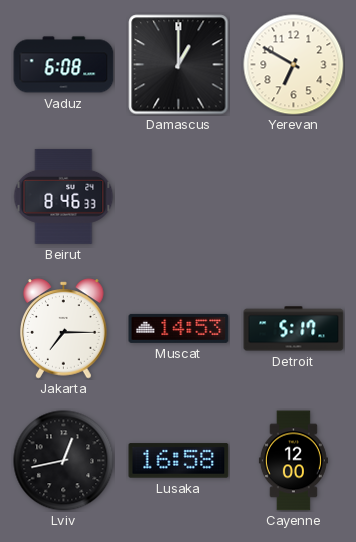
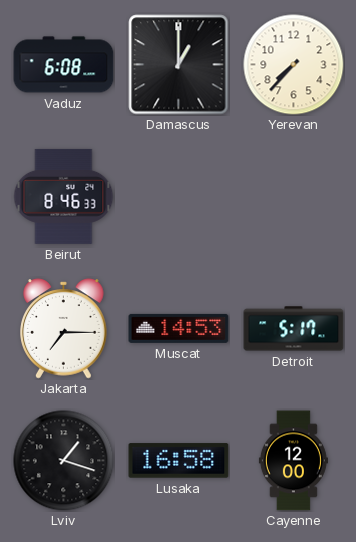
Yerevan: 6:50 -> 7:37
Lviv: 12:43 -> 1:18
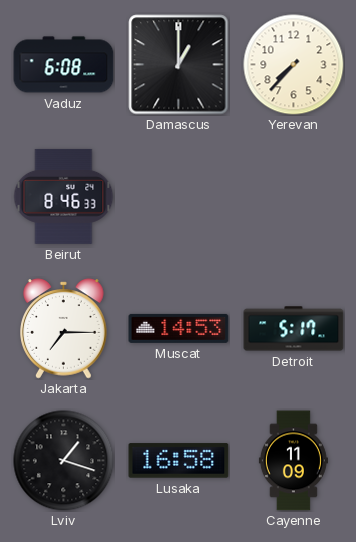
Cayenne: 12:00 -> 11:09
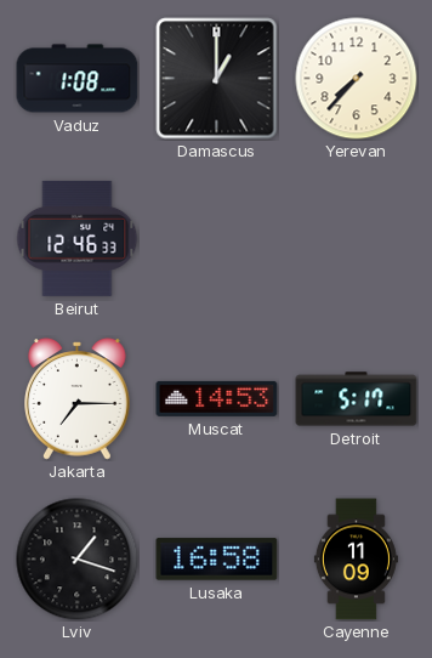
Vaduz: 6:08 -> 1:08
Beirut: 8:46 -> 12:46
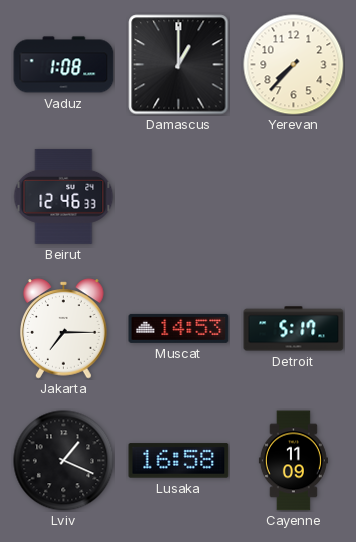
Lviv: 1:18 -> 1:19
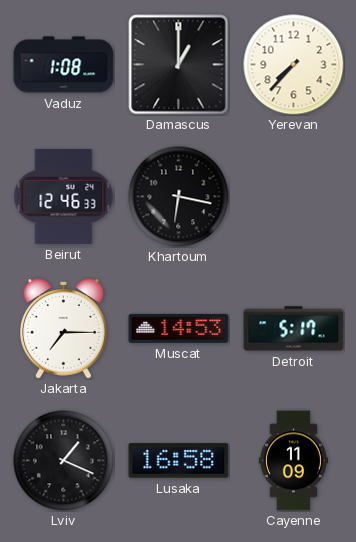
Khartoum: none -> 6:17
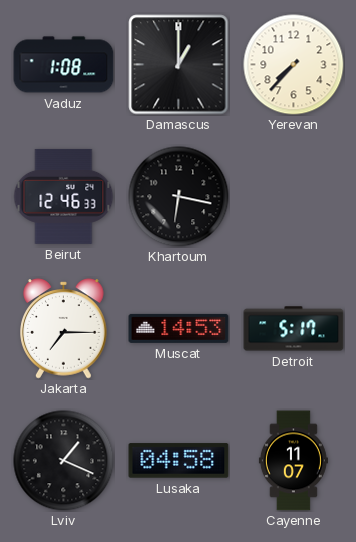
Lusaka: 16:58 -> 04:58
Cayenne: 11:09 -> 11:07
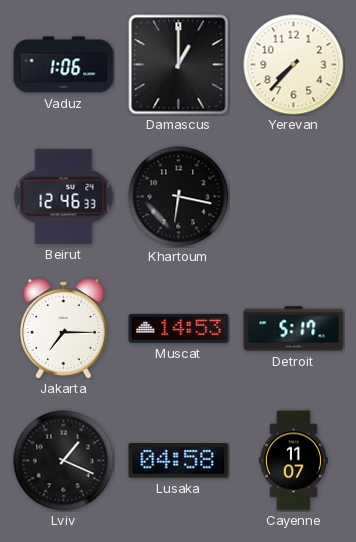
Vaduz: 1:08 -> 1:06
